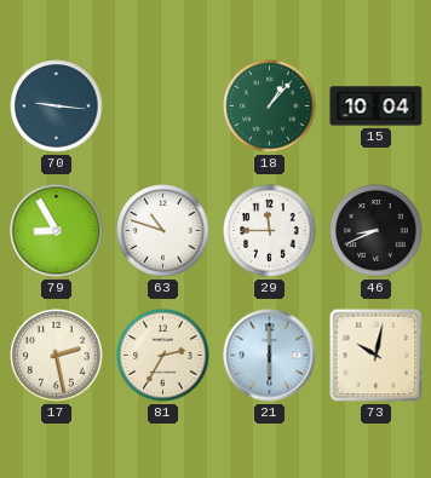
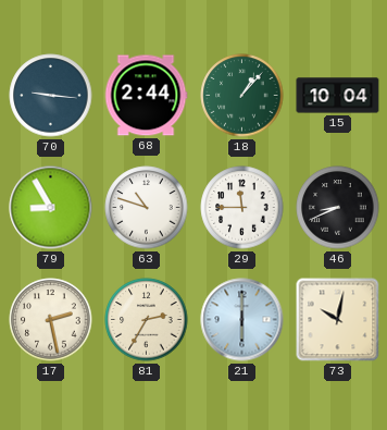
68: none -> 2:44
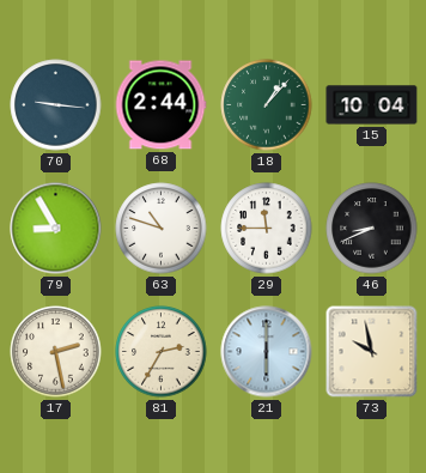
73: 10:02 -> 9:58
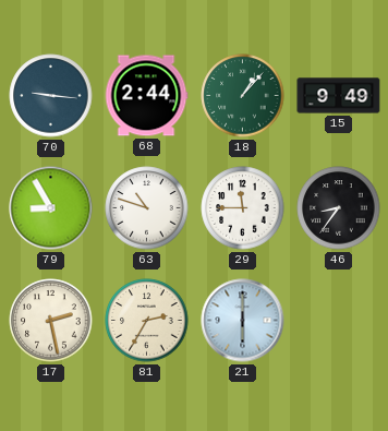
15: 10:04 -> 9:49
46: 8:41 -> 8:36
73: 9:58 -> none
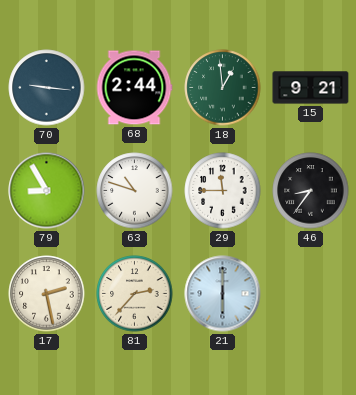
18: 1:07 -> 12:59
15: 9:49 -> 9:21
81: 2:35 -> 2:37
